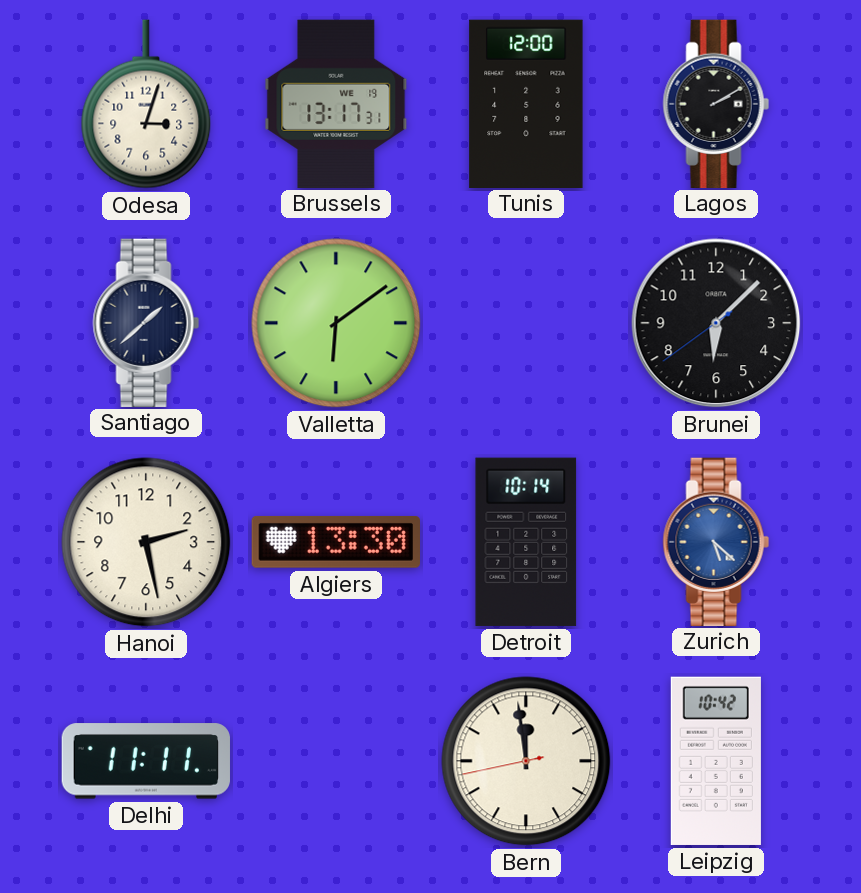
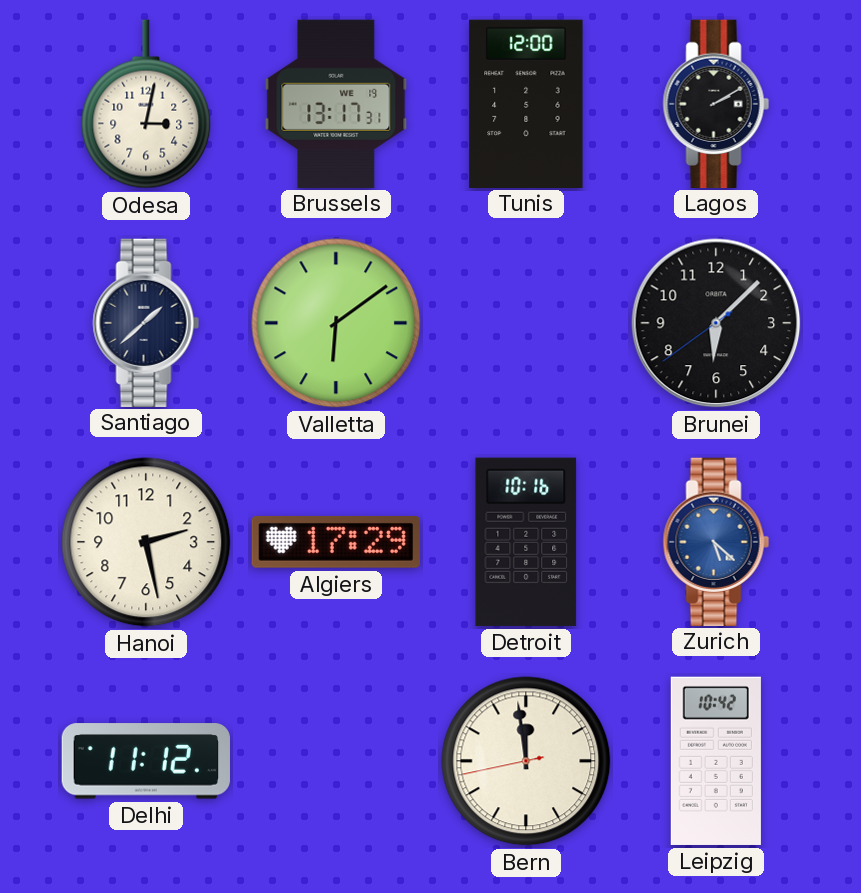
Odesa: 3:03 -> 3:02
Algiers: 13:30 -> 17:29
Detroit: 10:14 -> 10:16
Delhi: 11:11 -> 11:12
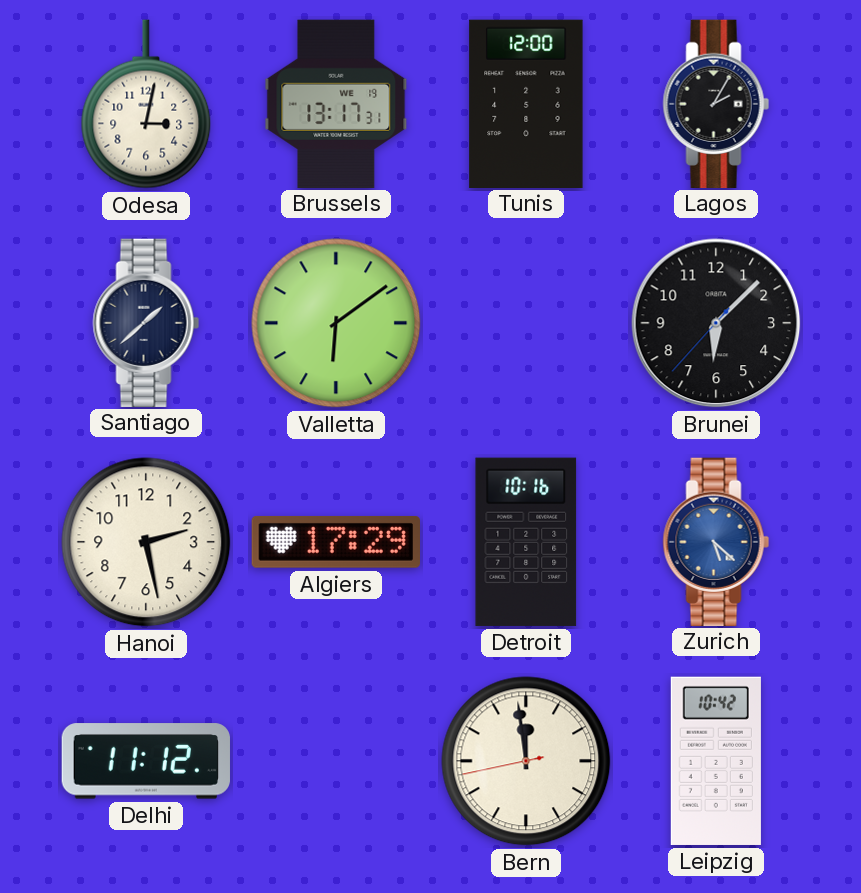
Lagos: 2:10 -> 2:05
Brunei: 6:07:39 -> 6:07:37
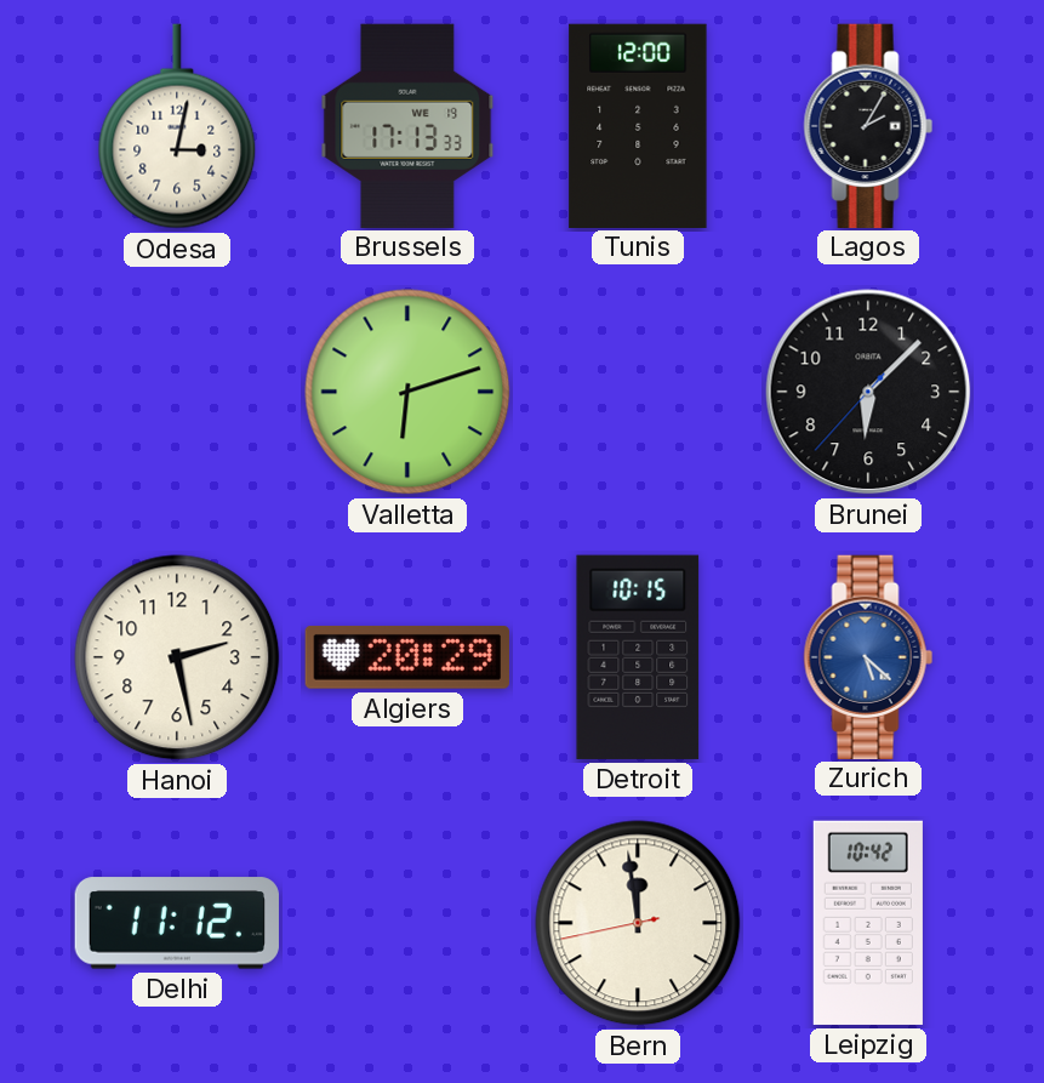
Brussels: 13:17 -> 17:13
Santiago: 1:38 -> none
Valletta: 6:09 -> 6:12
Algiers: 17:29 -> 20:29
Detroit: 10:16 -> 10:15
